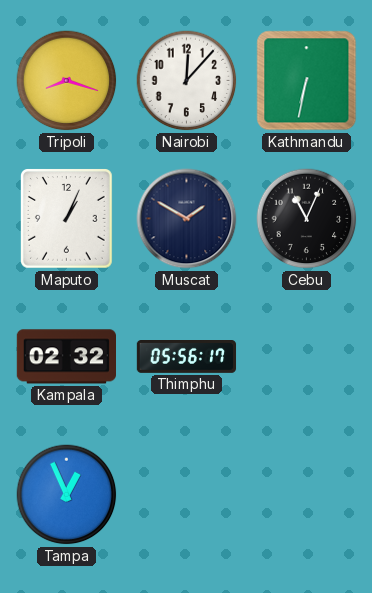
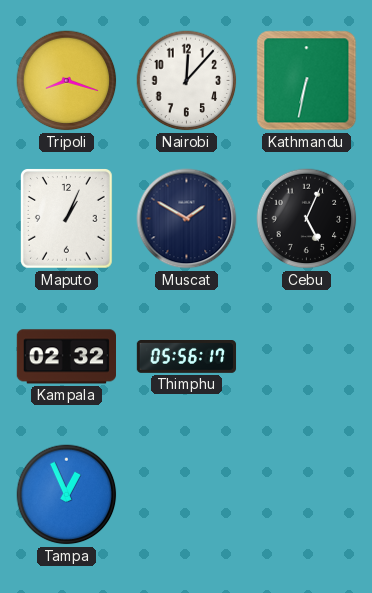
Cebu: 11:04 -> 5:04
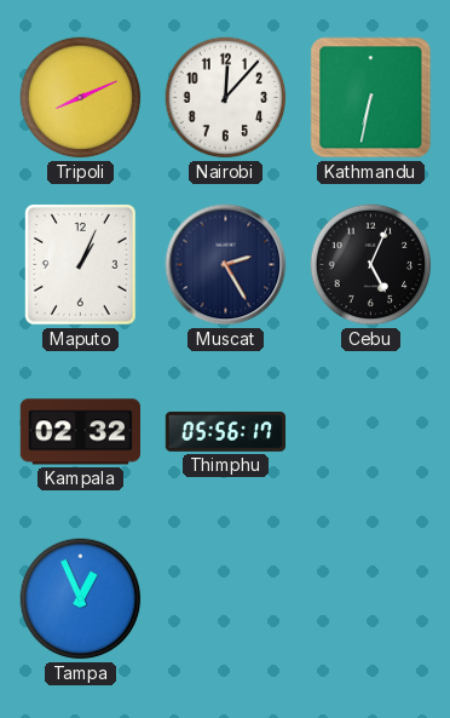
Tripoli: 8:18 -> 8:11
Muscat: 1:50 -> 2:25
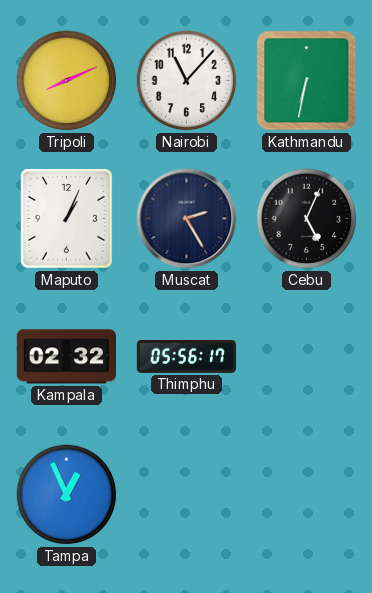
Nairobi: 12:07 -> 11:07
